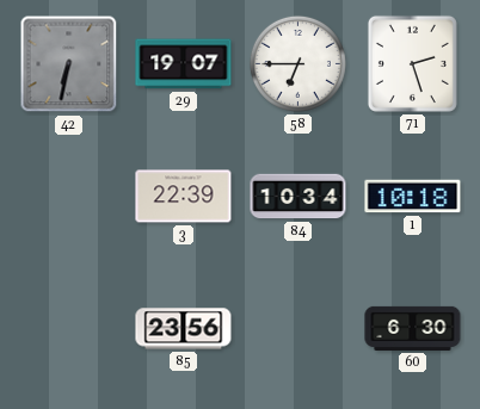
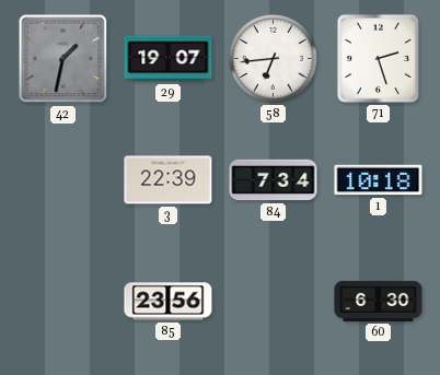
42: 6:32 -> 1:32
58: 6:45 -> 6:44
84: 10:34 -> 7:34
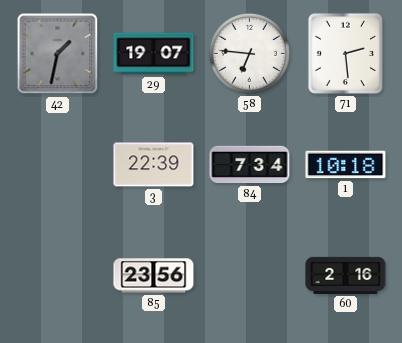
58: 6:44 -> 6:46
71: 2:27 -> 2:29
60: 6:30 -> 2:16
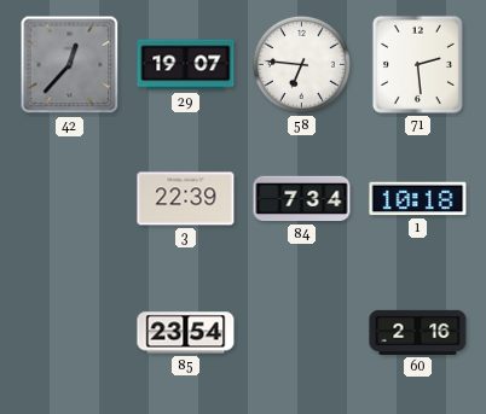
42: 1:32 -> 12:37
85: 23:56 -> 23:54
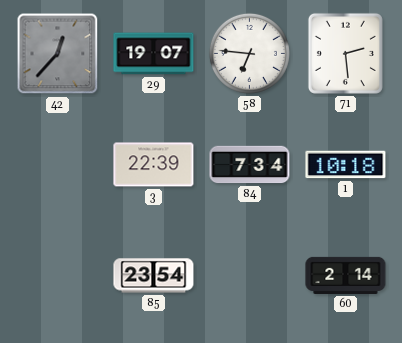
60: 2:16 -> 2:14
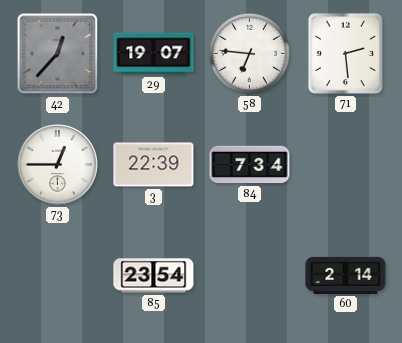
73: none -> 12:45
1: 10:18 -> none
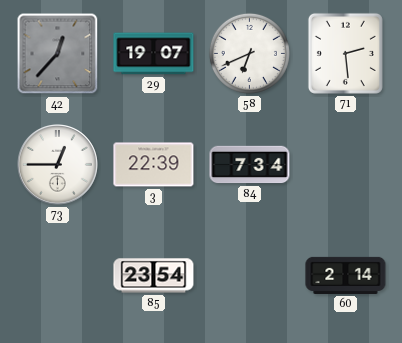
58: 6:46 -> 6:41
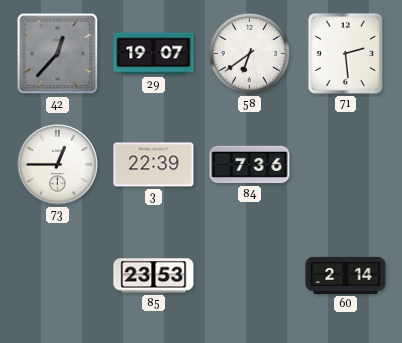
58: 6:41 -> 6:39
84: 7:34 -> 7:36
85: 23:54 -> 23:53
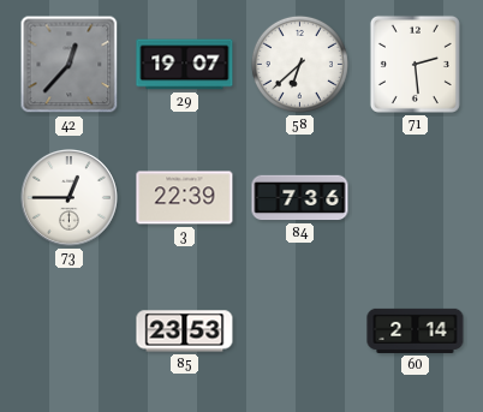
58: 6:39 -> 6:38
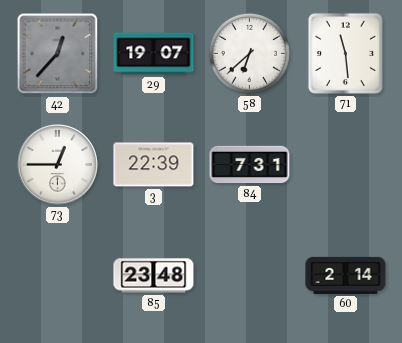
71: 2:29 -> 11:29
84: 7:36 -> 7:31
85: 23:53 -> 23:48
